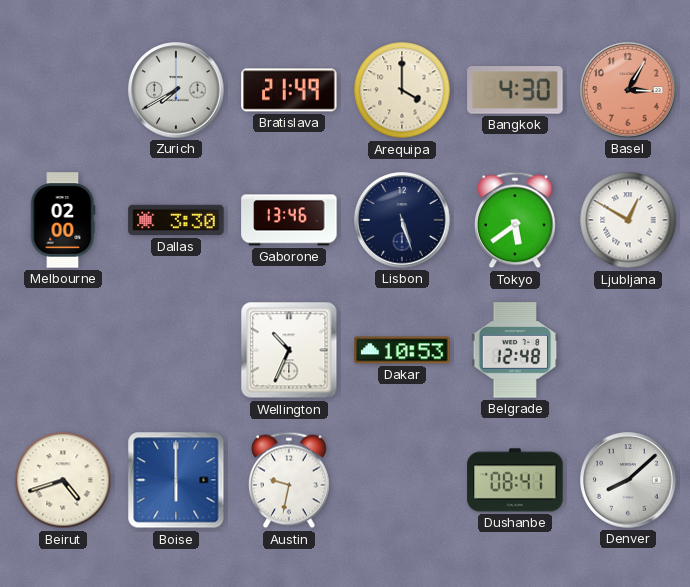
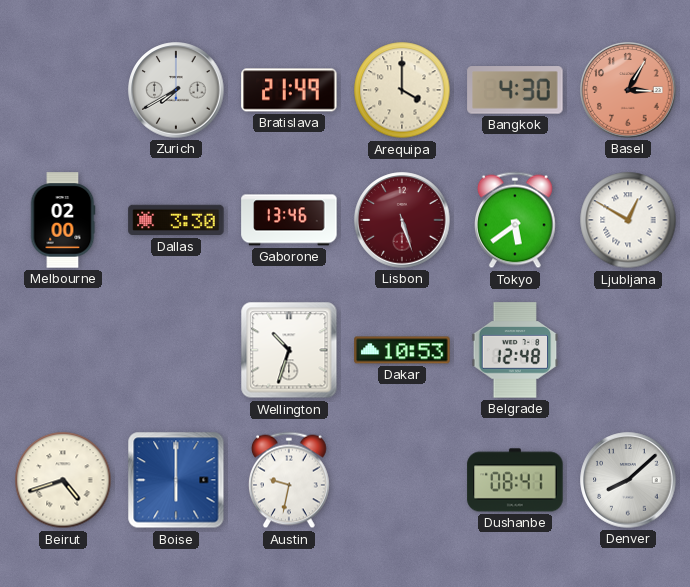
Lisbon dial: navy -> burgundy
Wellington: 10:34 -> 10:33
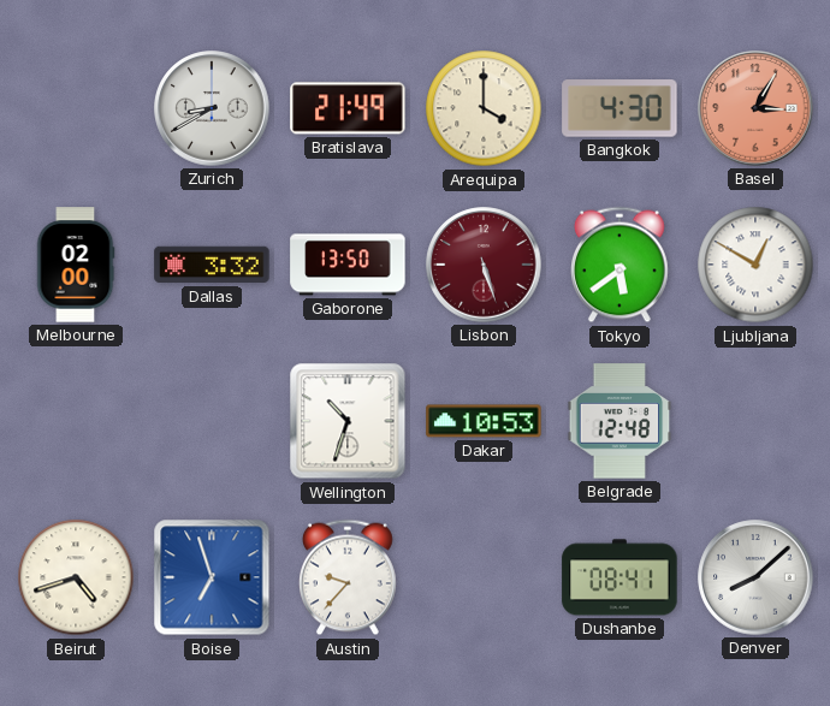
Zurich: 7:40 -> 8:40
Dallas: 3:30 -> 3:32
Gaborone: 13:46 -> 13:50
Boise: 6:00 -> 6:57
Austin: 9:32 -> 9:37
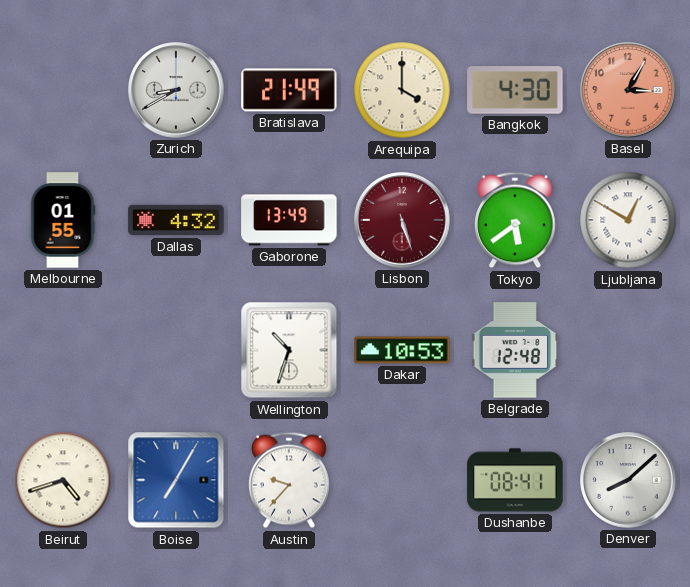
Melbourne: 02:00 -> 01:55
Dallas: 3:32 -> 4:32
Gaborone: 13:50 -> 13:49
Boise: 6:57 -> 7:05
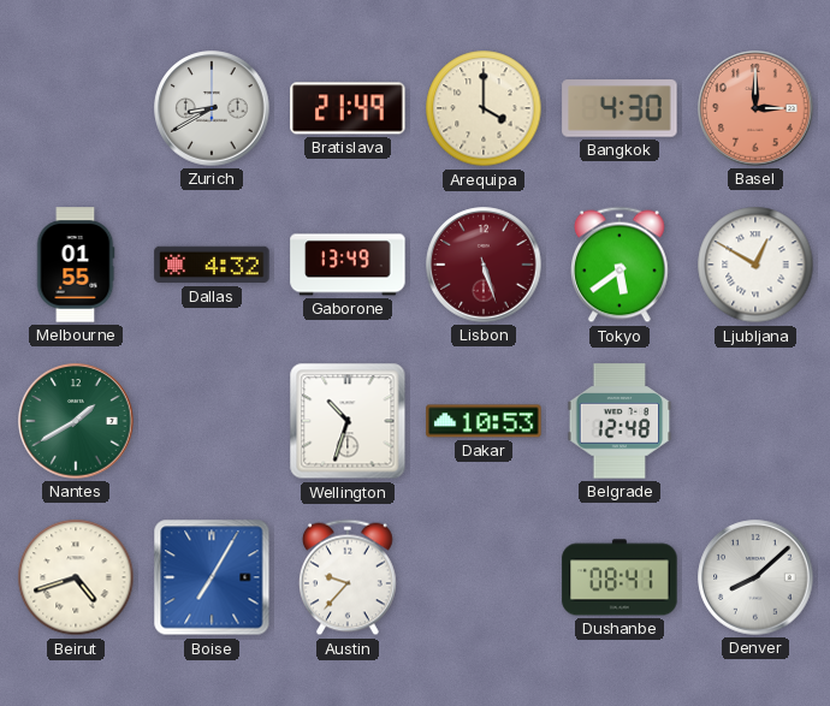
Basel: 3:05 -> 3:00
Nantes: none -> 1:40
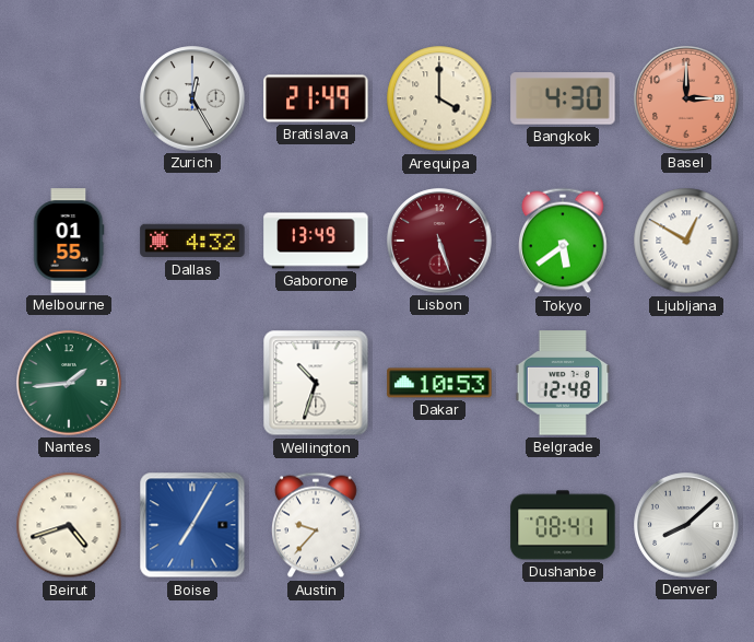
Zurich: 8:40 -> 12:25
Nantes: 1:40 -> 1:44
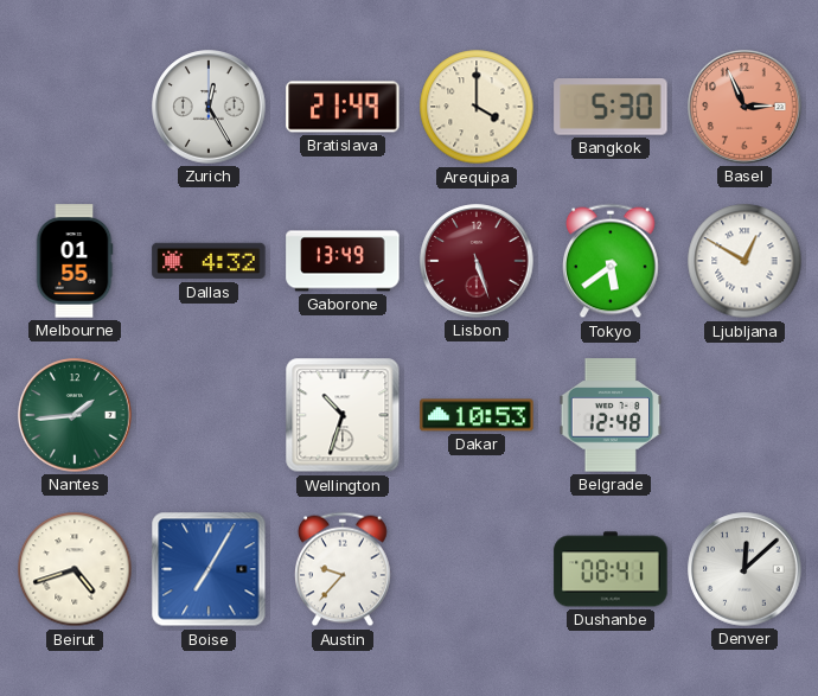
Bangkok: 4:30 -> 5:30
Basel: 3:00 -> 2:56
Denver: 8:08 -> 12:08
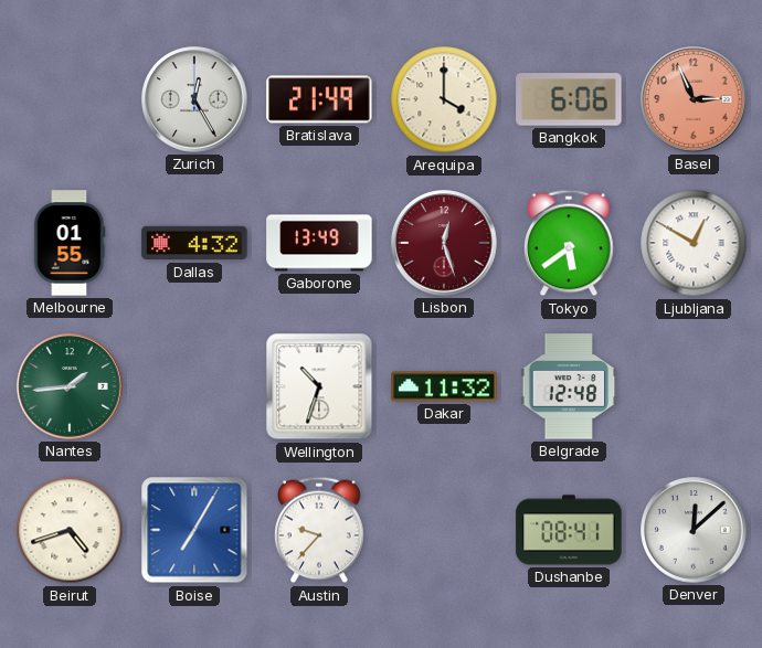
Bangkok: 5:30 -> 6:06
Lisbon: 5:27 -> 12:27
Dakar: 10:53 -> 11:32
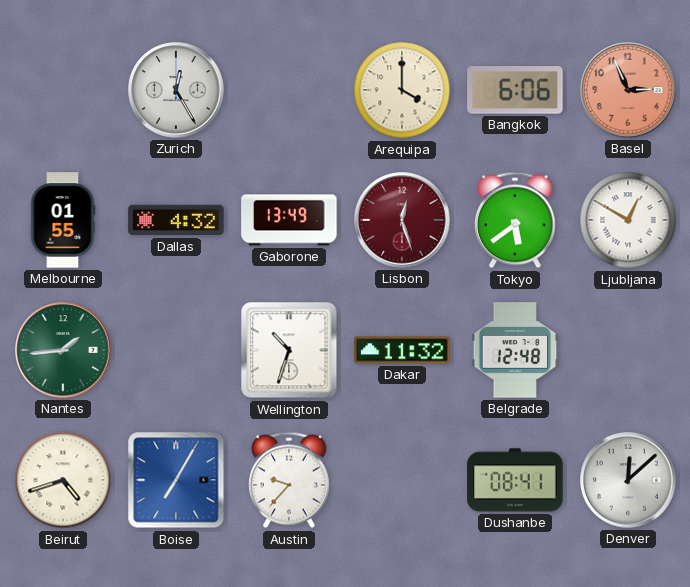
Bratislava: 21:49 -> none
